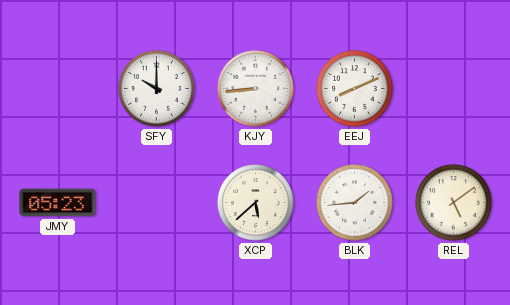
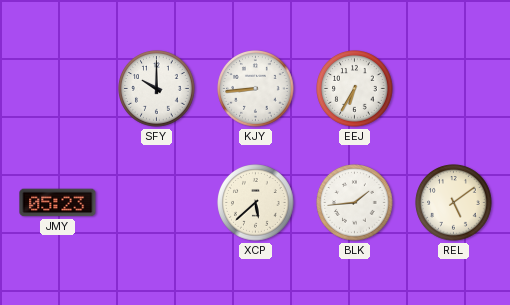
EEJ: 8:11 -> 6:35
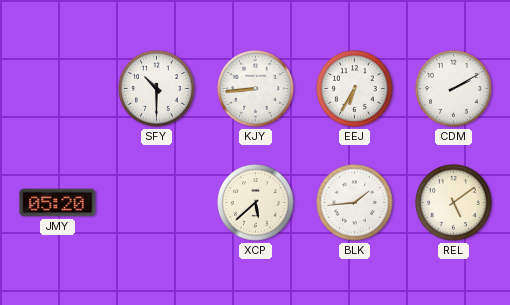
SFY: 10:00 -> 10:30
CDM: none -> 2:10
JMY: 05:23 -> 05:20
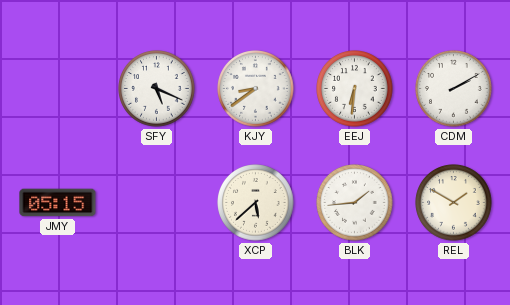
SFY: 10:30 -> 5:19
KJY: 8:44 -> 8:39
EEJ: 6:35 -> 6:31
JMY: 05:20 -> 05:15
REL: 5:09 -> 1:50
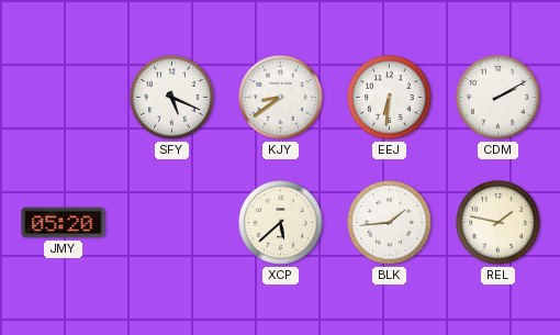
JMY: 05:15 -> 05:20
REL: 1:50 -> 1:47
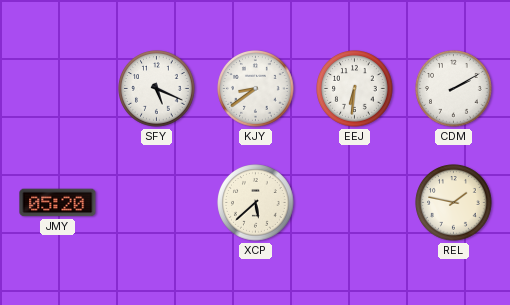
BLK: 1:44 -> none
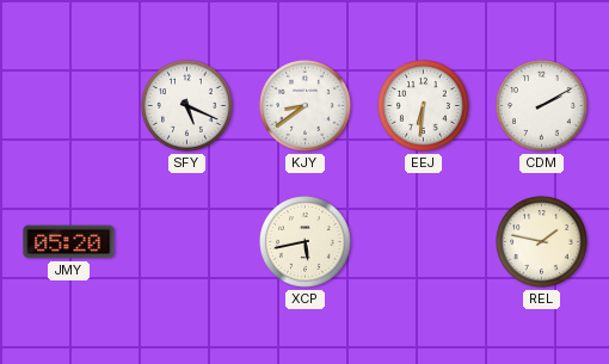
XCP: 5:38 -> 5:43
